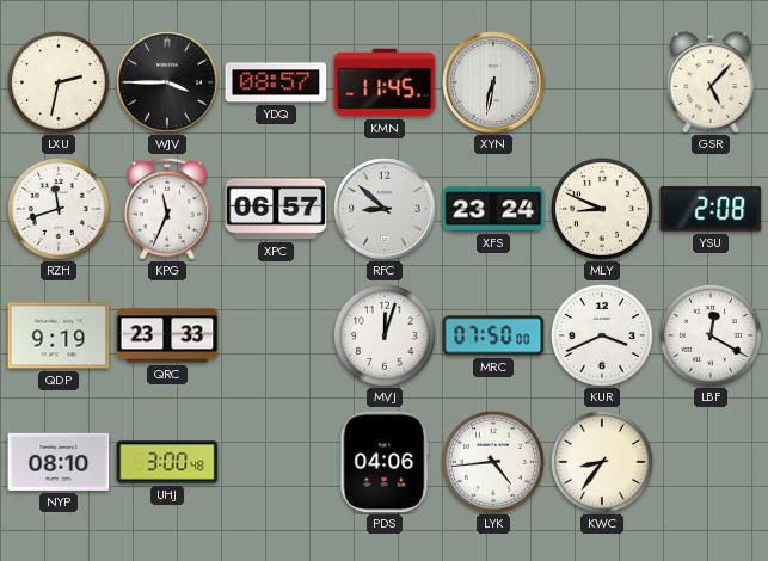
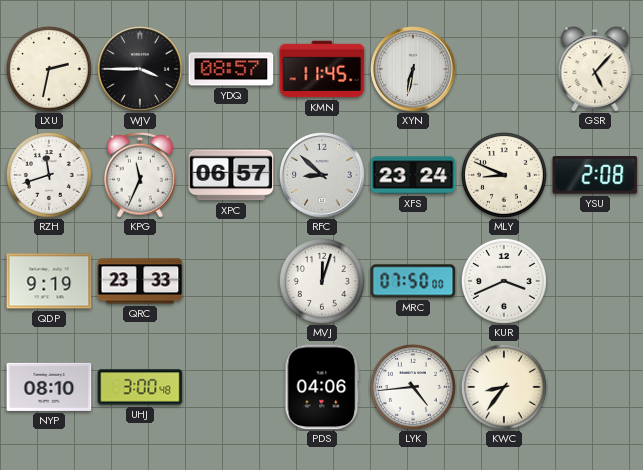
LBF: 12:20 -> none
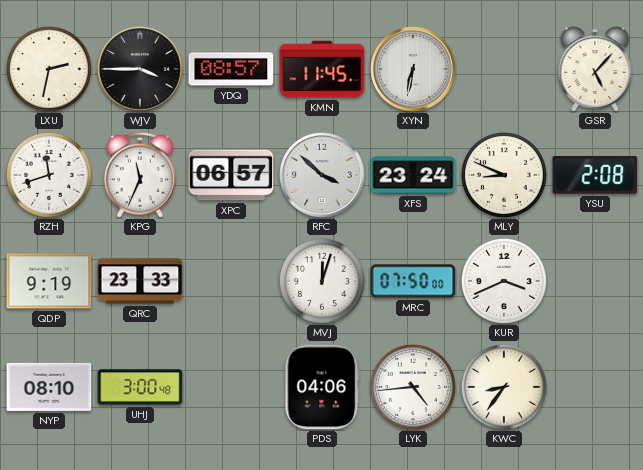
RFC: 8:52 -> 3:52
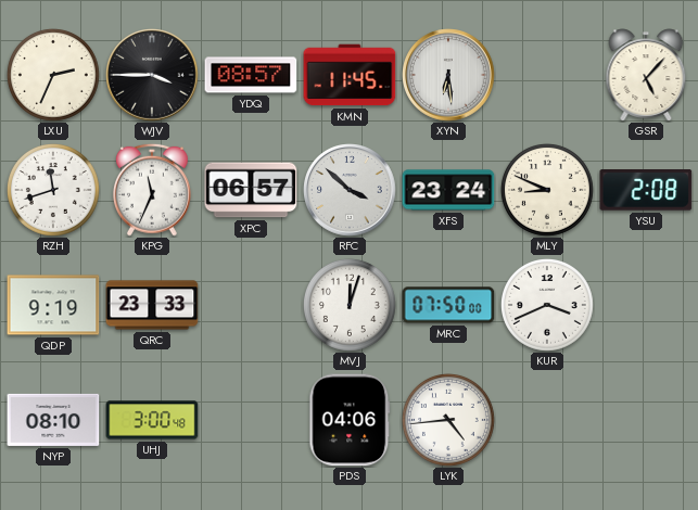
LXU: 2:32 -> 2:34
XYN: 6:32 -> 6:29
KWC: 8:36 -> none
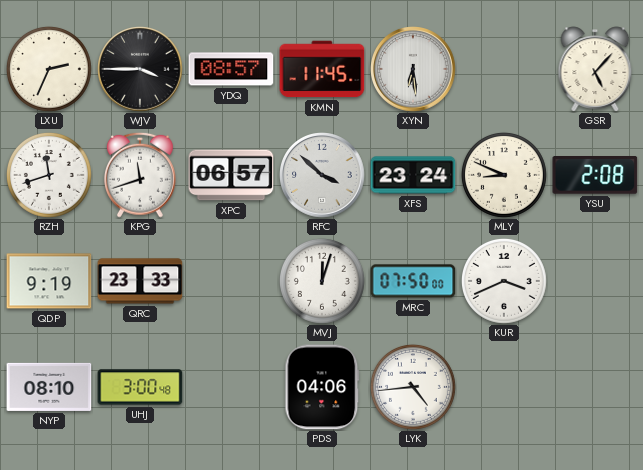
KPG: 11:34 -> 11:42
